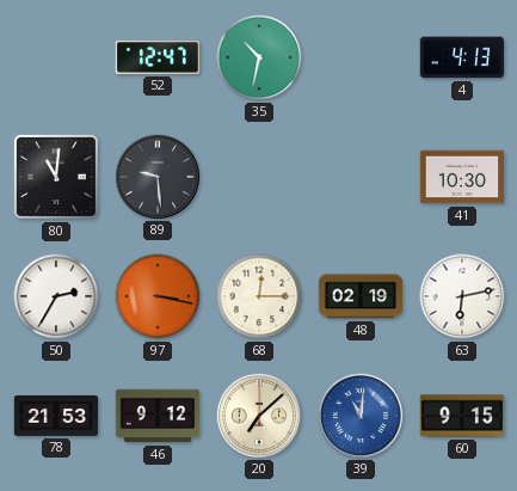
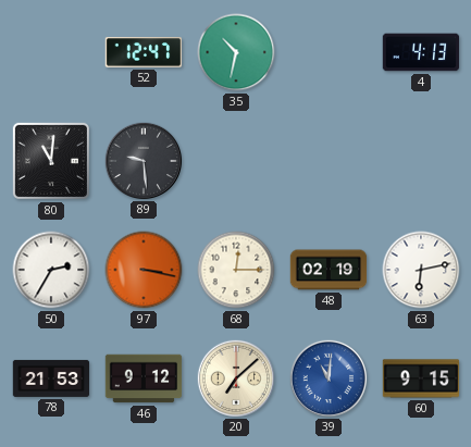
41: 10:30 -> none
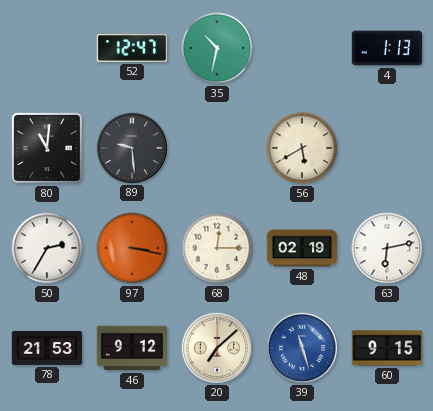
4: 4:13 -> 1:13
56: none -> 5:40
39: 11:01 -> 11:27
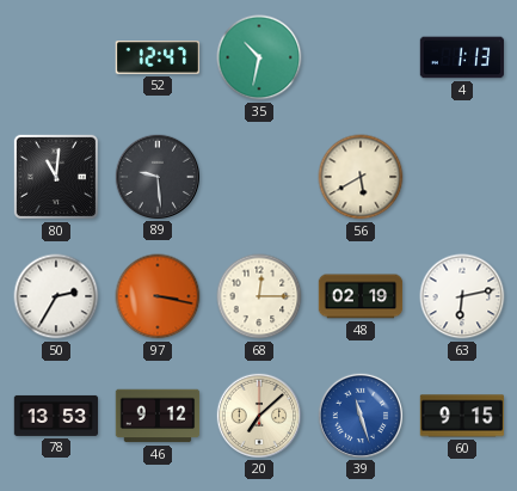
78: 21:53 -> 13:53
